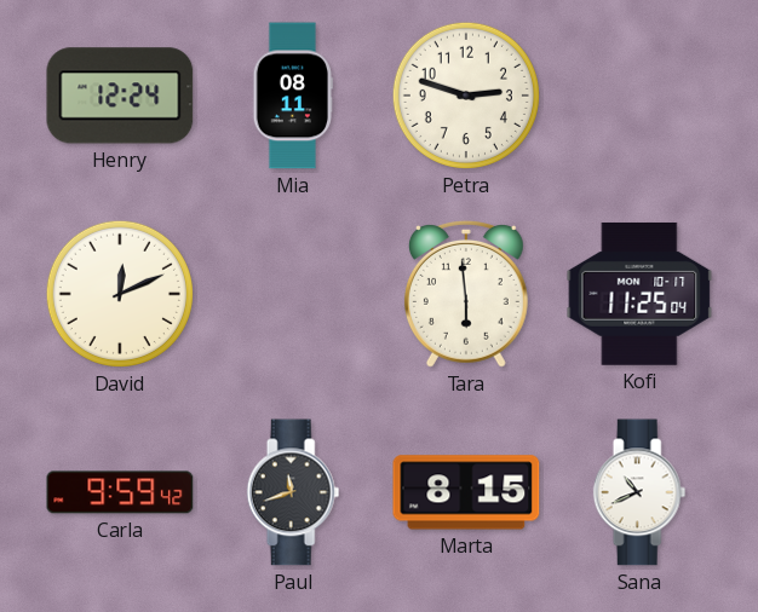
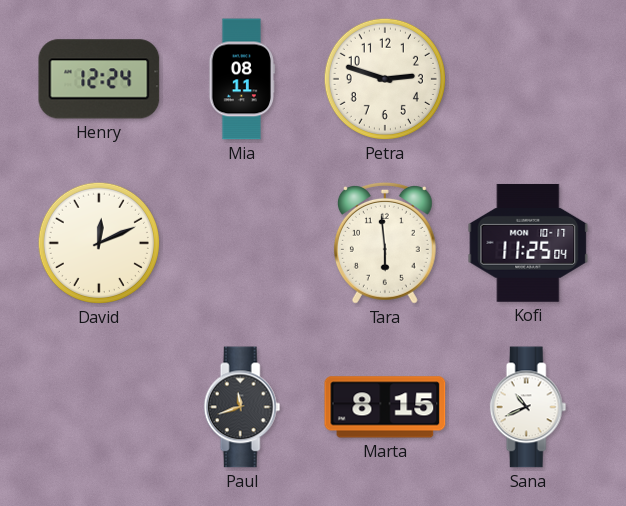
Carla: 9:59 -> none
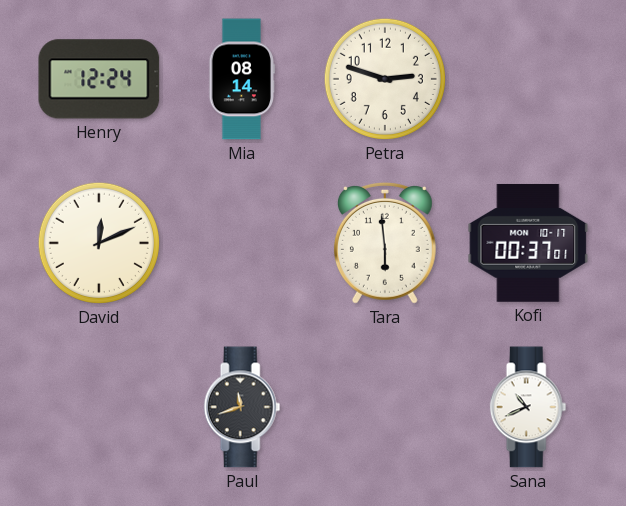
Mia: 08:11 -> 08:14
Kofi: 11:25 -> 00:37
Marta: 8:15 -> none
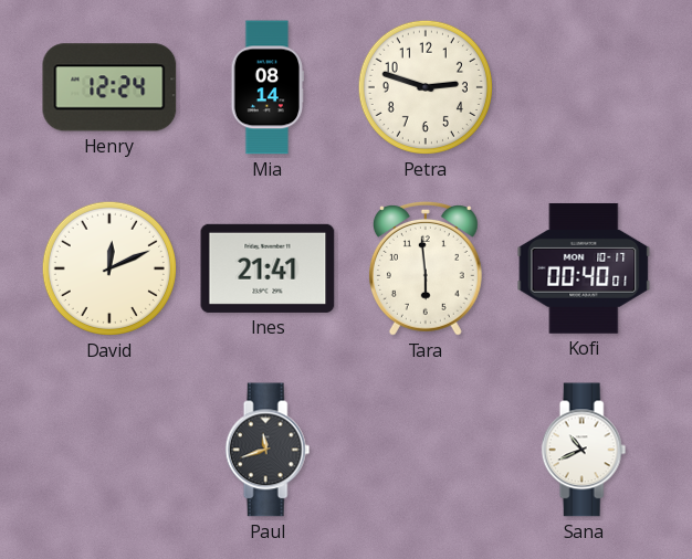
Ines: none -> 21:41
Kofi: 00:37 -> 00:40
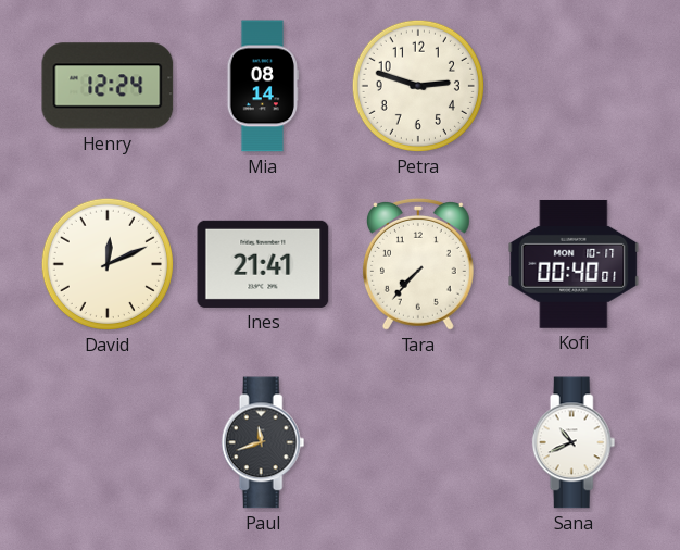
Tara: 5:59 -> 7:37
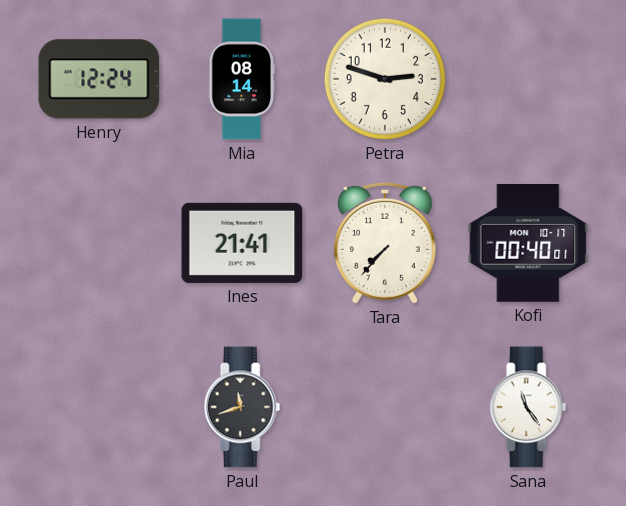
David: 12:11 -> none
Sana: 10:41 -> 11:24
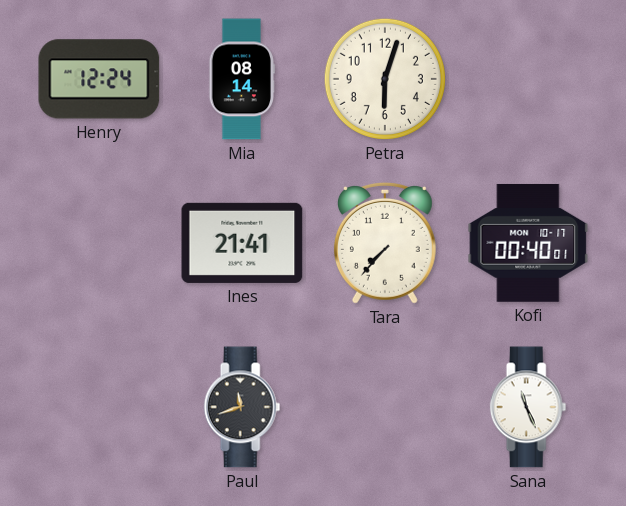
Petra: 2:48 -> 6:03
Sana: 11:24 -> 11:26
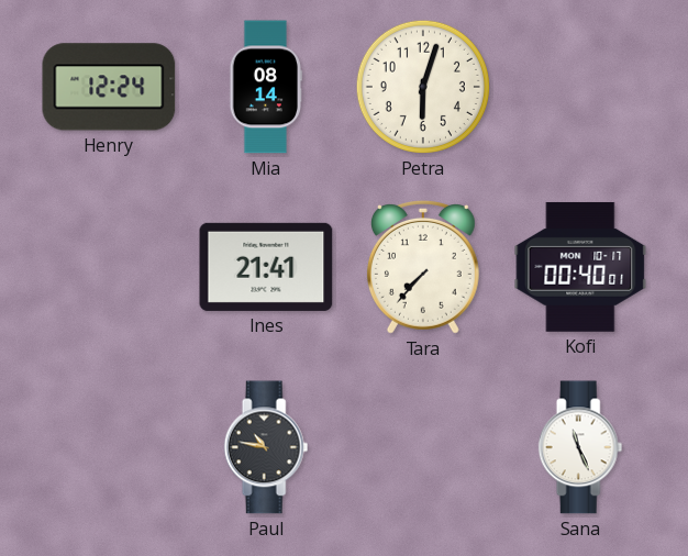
Paul: 11:42 -> 10:47
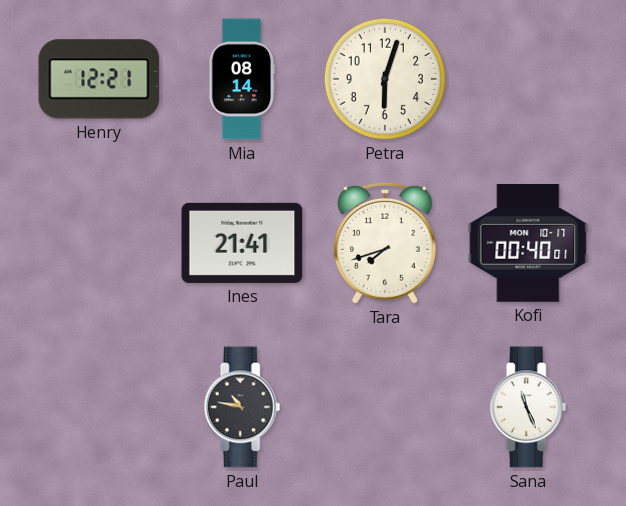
Henry: 12:24 -> 12:21
Tara: 7:37 -> 7:42
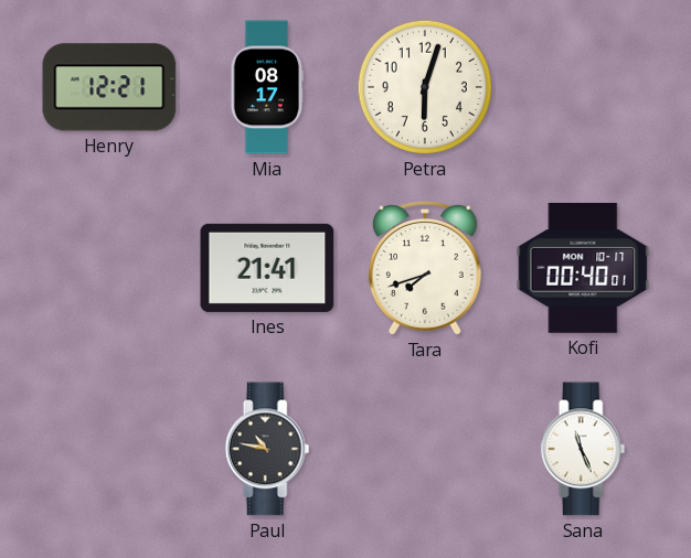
Mia: 08:14 -> 08:17
